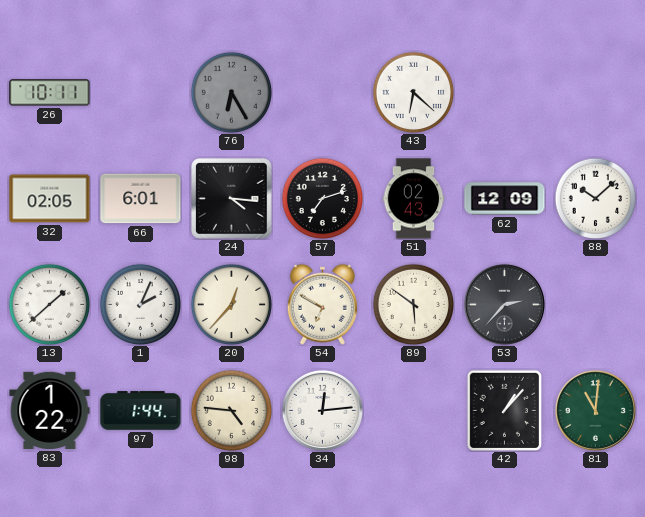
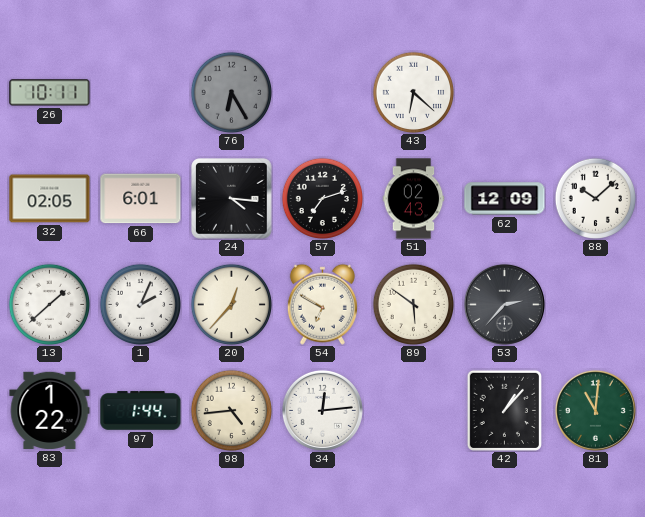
98: 4:46 -> 4:44
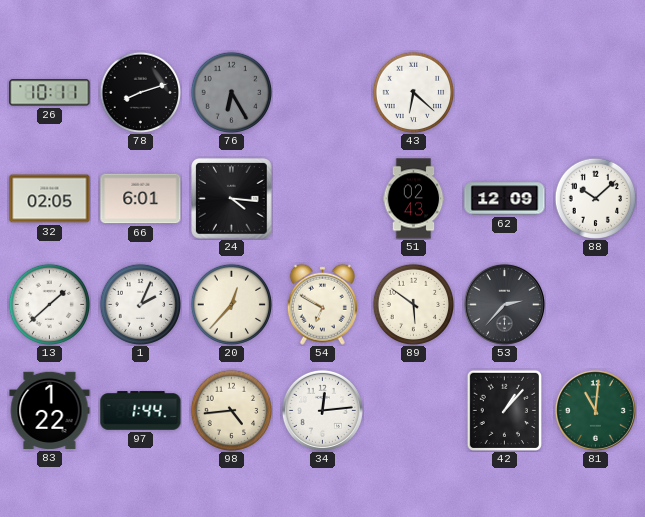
78: none -> 8:12
57: 7:12 -> none
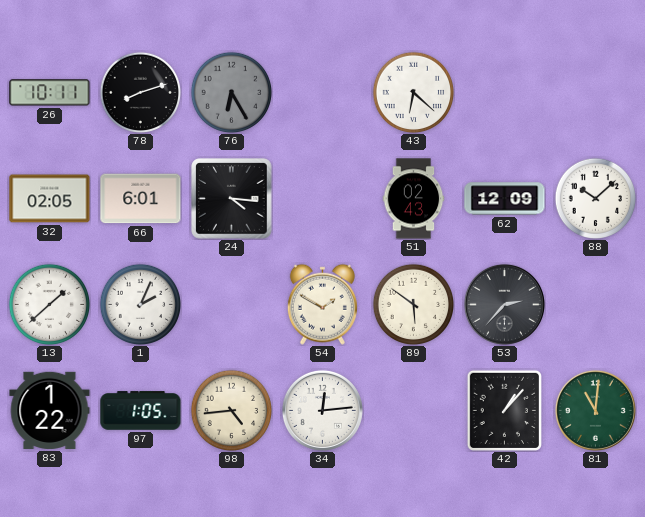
20: 12:37 -> none
54: 6:50 -> 1:50
97: 1:44 -> 1:05
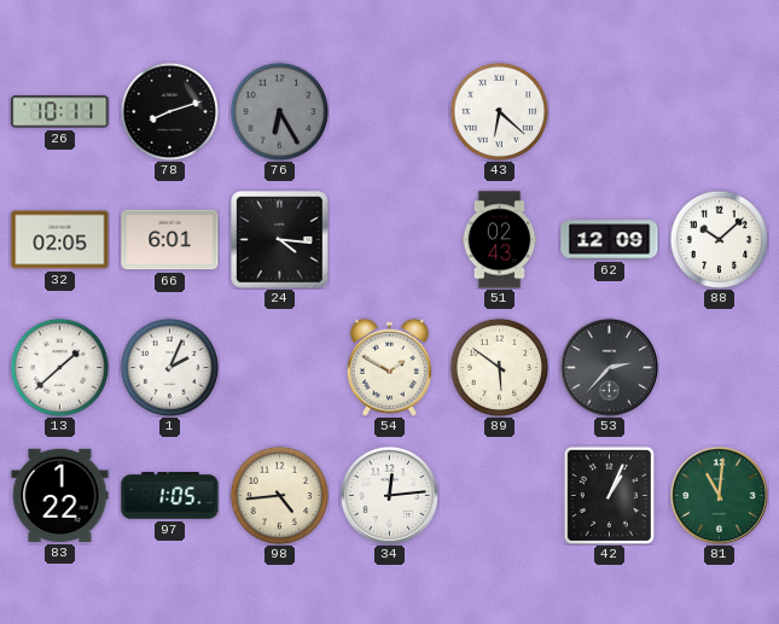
42: 1:07 -> 1:04
